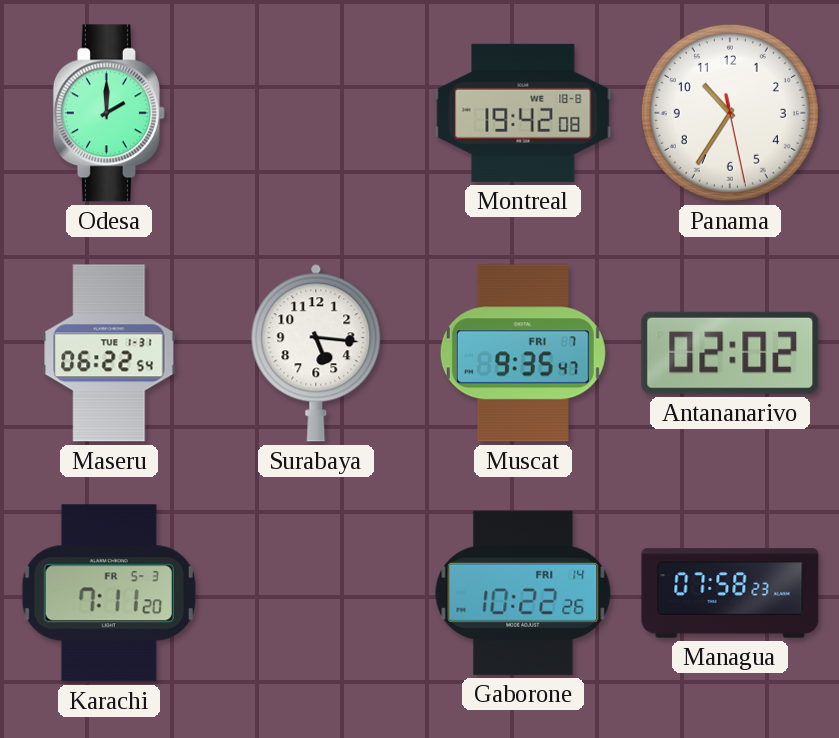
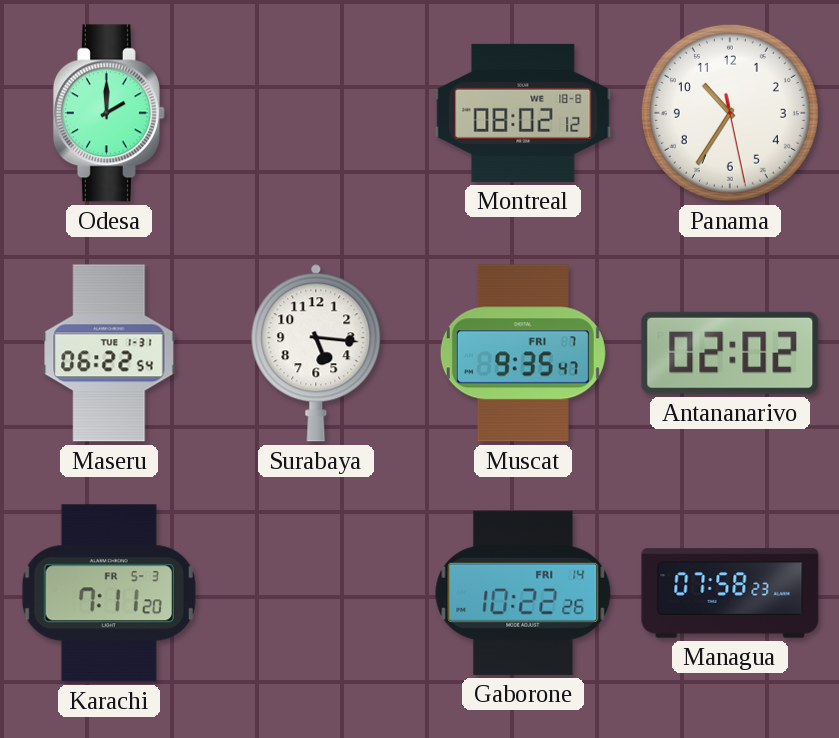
Montreal: 19:42 -> 08:02
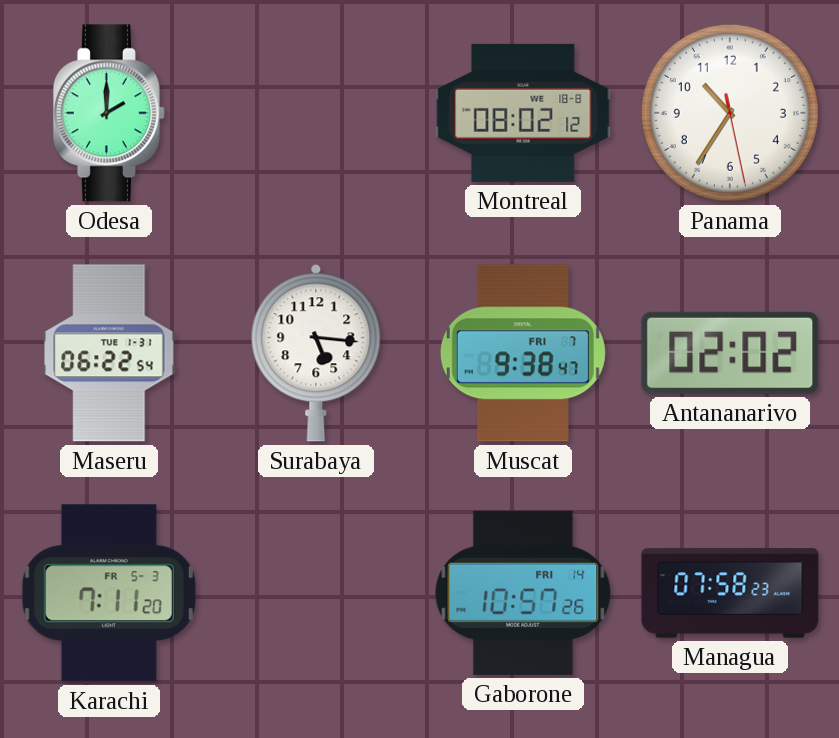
Muscat: 9:35 -> 9:38
Gaborone: 10:22 -> 10:57
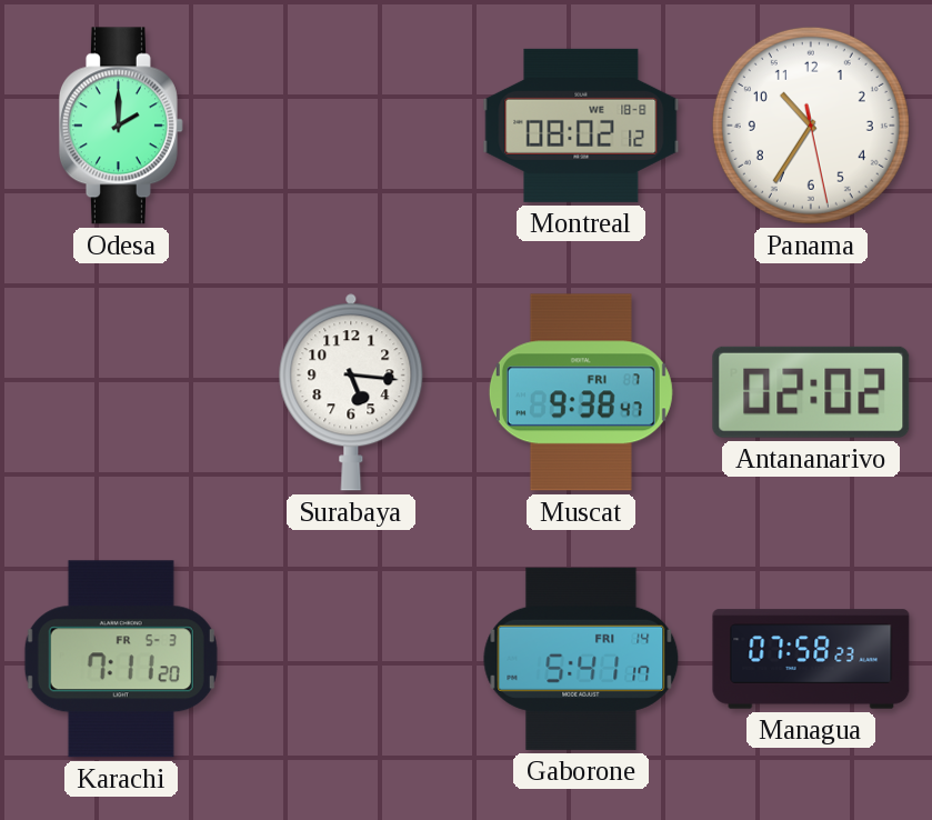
Maseru: 06:22 -> none
Gaborone: 10:57 -> 5:41
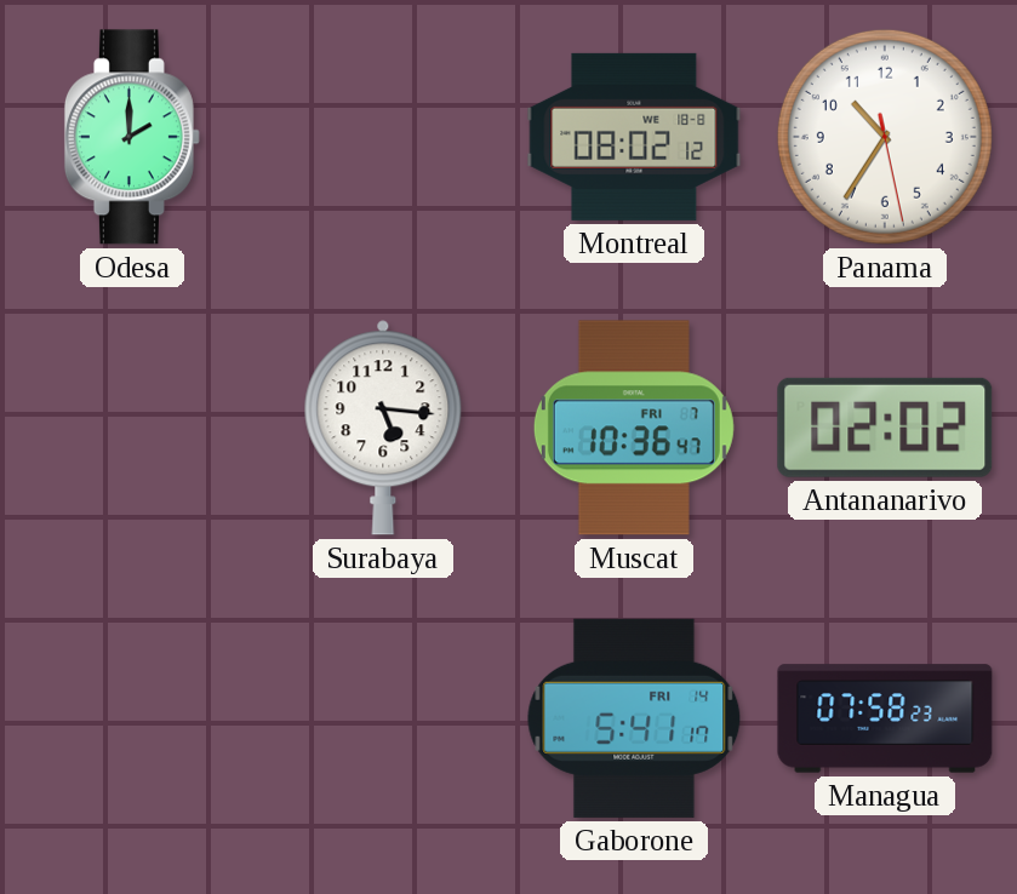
Muscat: 9:38 -> 10:36
Karachi: 7:11 -> none
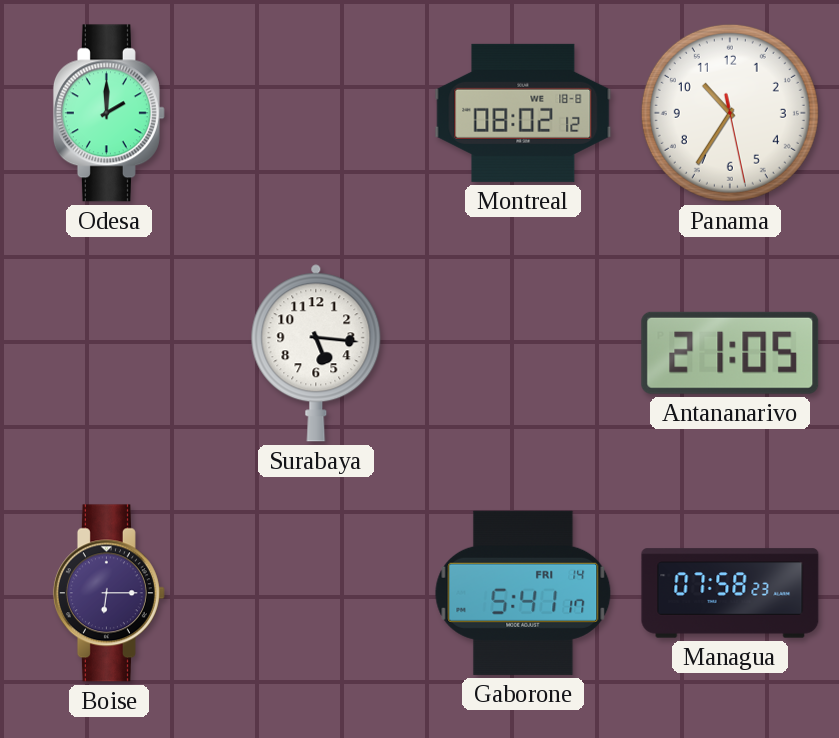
Muscat: 10:36 -> none
Antananarivo: 02:02 -> 21:05
Boise: none -> 6:15
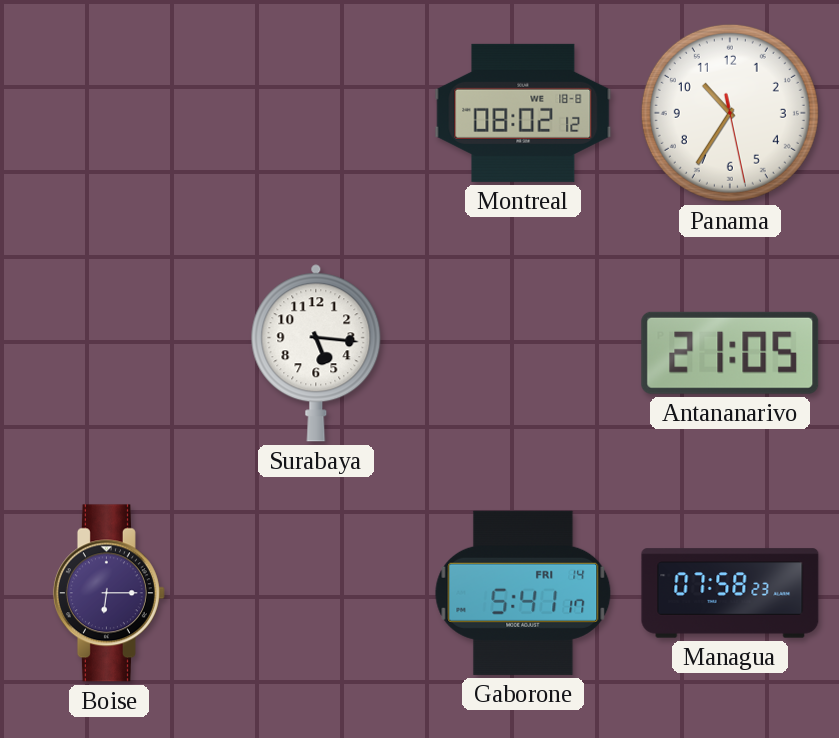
Odesa: 2:00 -> none
